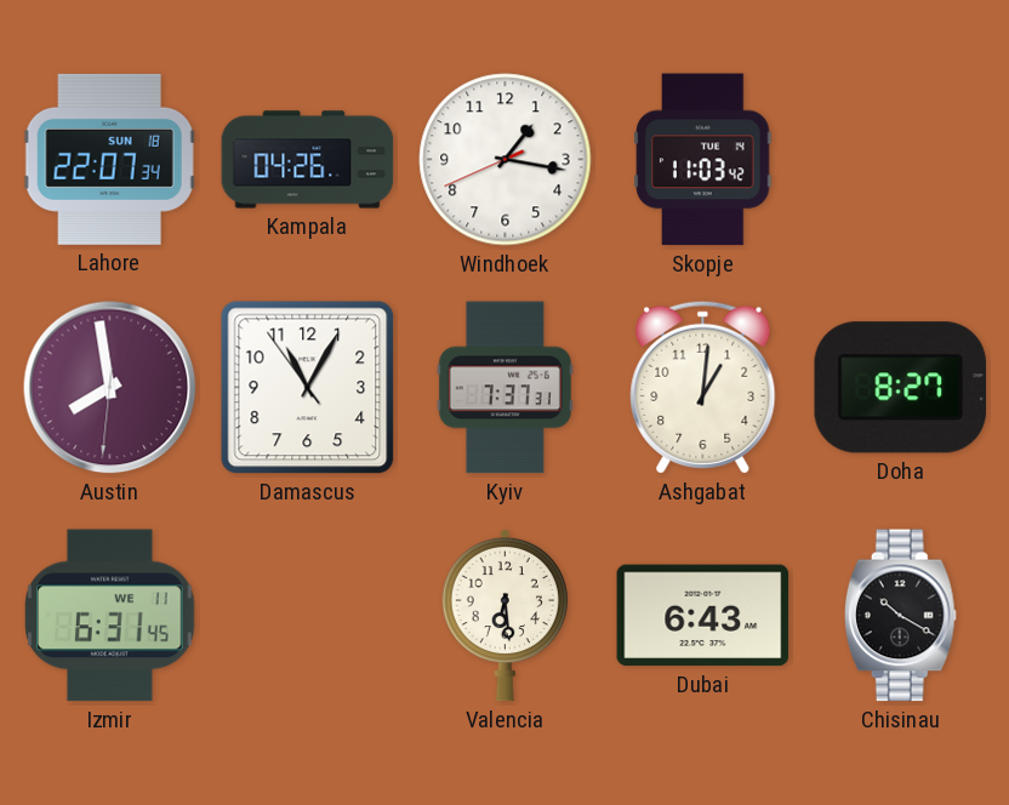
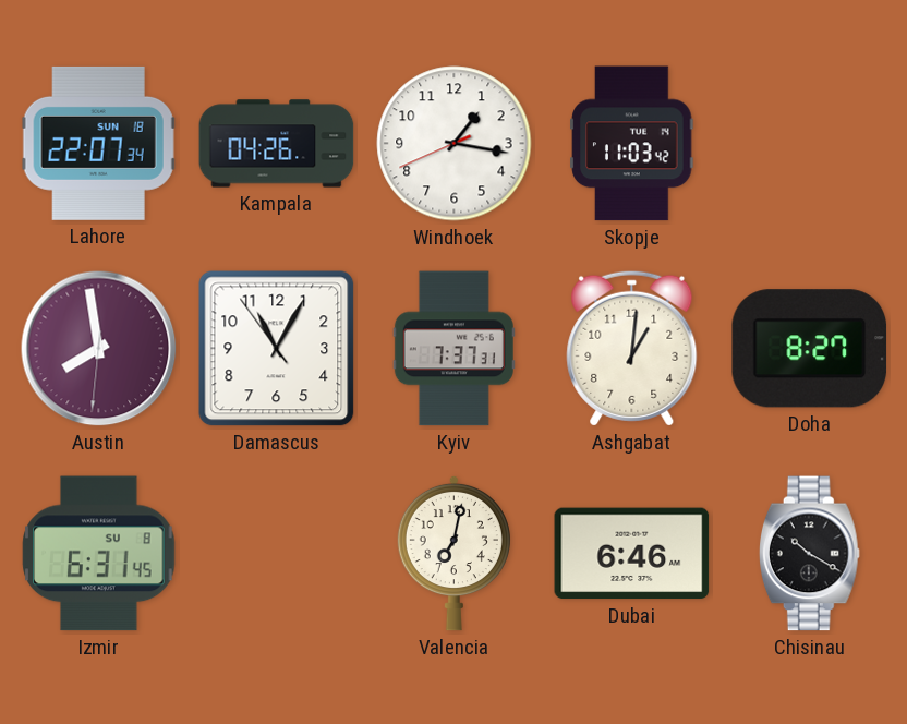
Izmir date: WE 11 -> SU 8
Valencia: 6:29 -> 7:02
Dubai: 6:43 -> 6:46
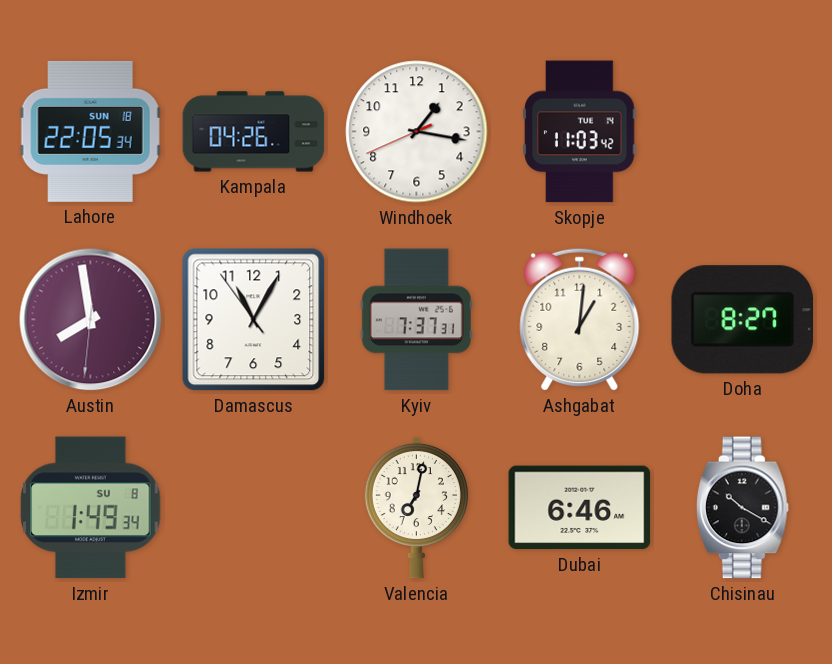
Lahore: 22:07 -> 22:05
Izmir: 6:31 -> 1:49
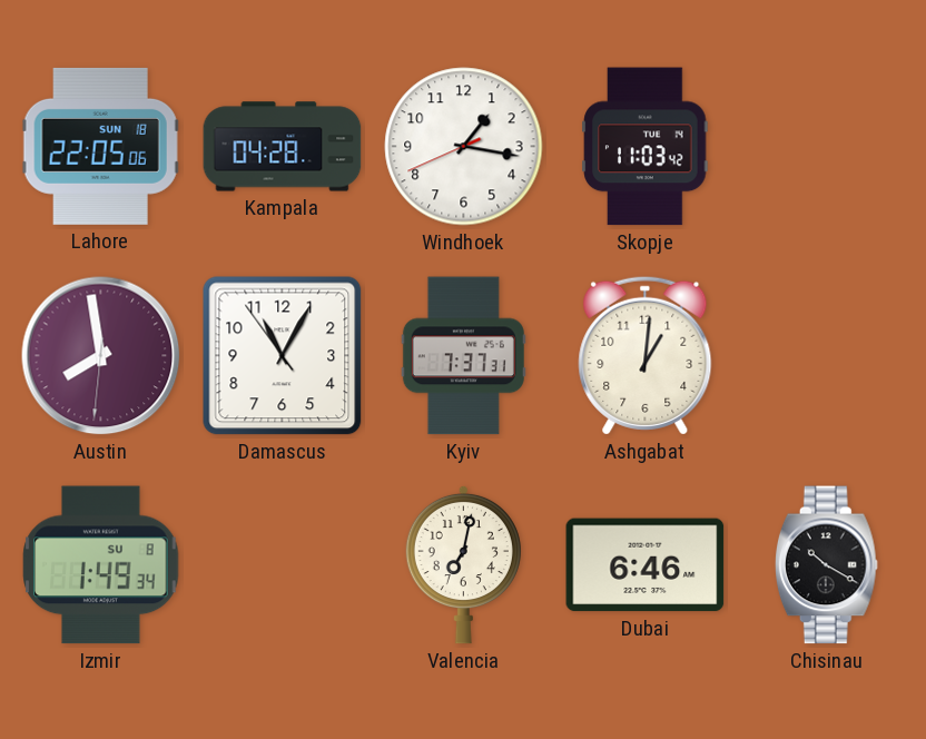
Lahore: 22:05:34 -> 22:05:06
Kampala: 04:26 -> 04:28
Doha: 8:27 -> none
